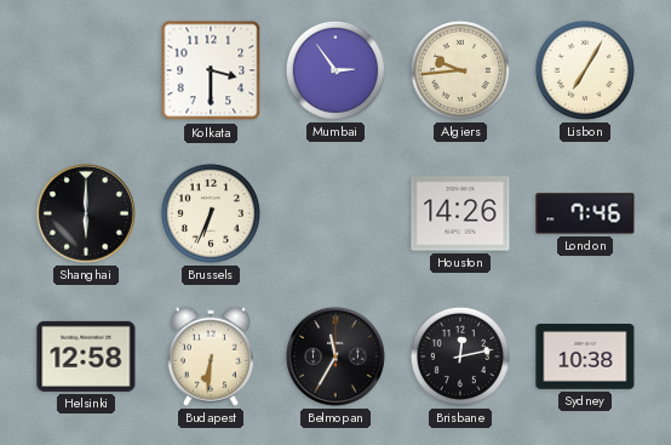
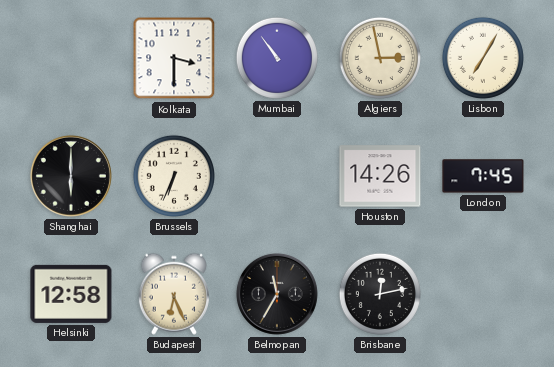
Mumbai: 2:54 -> 10:54
Algiers: 9:44 -> 2:58
London: 7:46 -> 7:45
Budapest: 6:31 -> 6:26
Sydney: 10:38 -> none
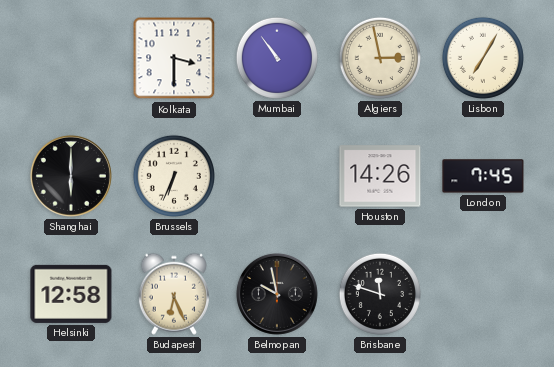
Belmopan: 11:35 -> 9:58
Brisbane: 12:13 -> 11:48
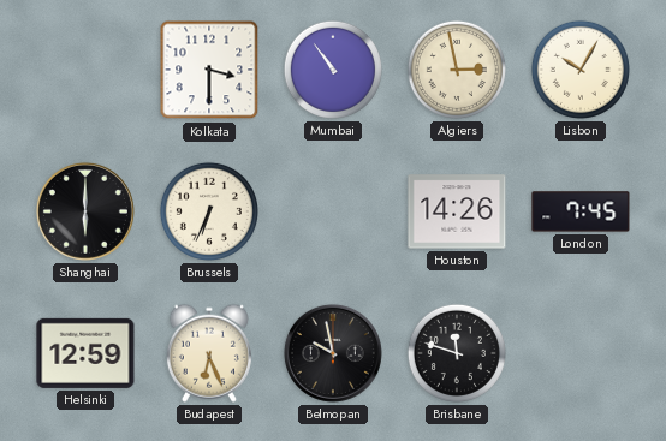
Lisbon: 7:05 -> 10:05
Helsinki: 12:58 -> 12:59
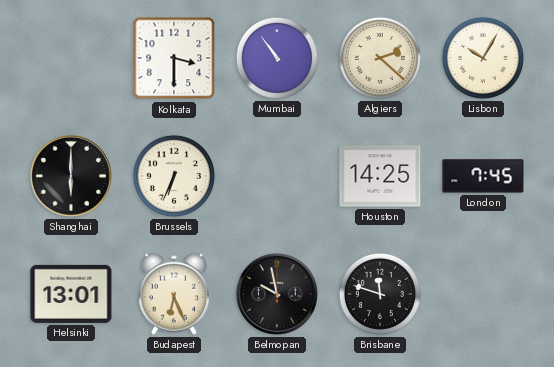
Algiers: 2:58 -> 2:22
Houston: 14:26 -> 14:25
Helsinki: 12:59 -> 13:01
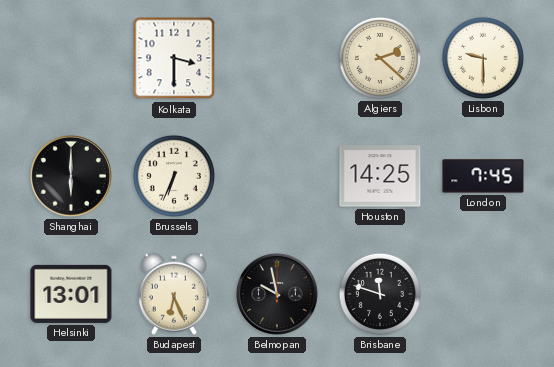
Mumbai: 10:54 -> none
Lisbon: 10:05 -> 9:30
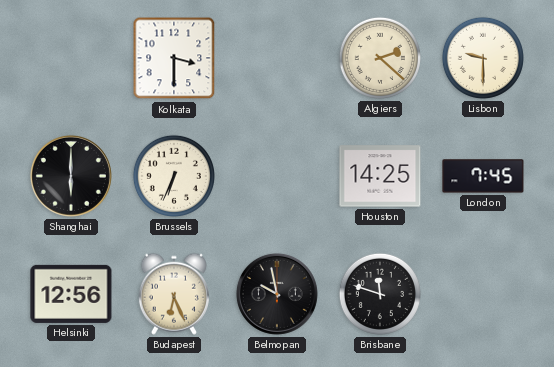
Helsinki: 13:01 -> 12:56
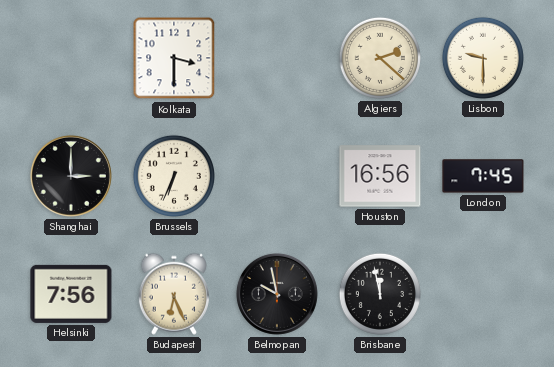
Shanghai: 6:00 -> 3:00
Houston: 14:25 -> 16:56
Helsinki: 12:56 -> 7:56
Brisbane: 11:48 -> 11:58
